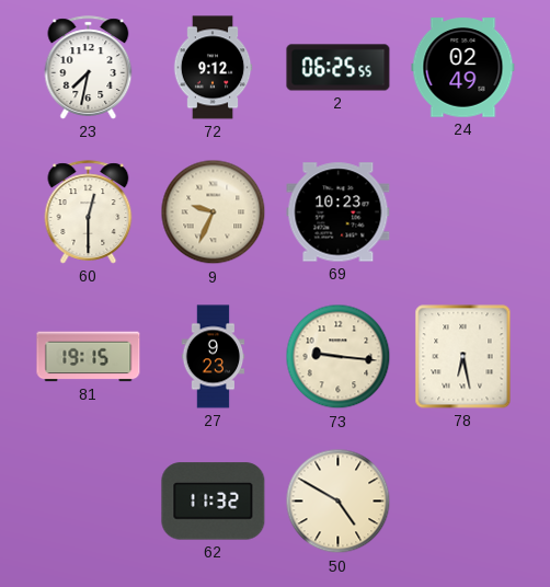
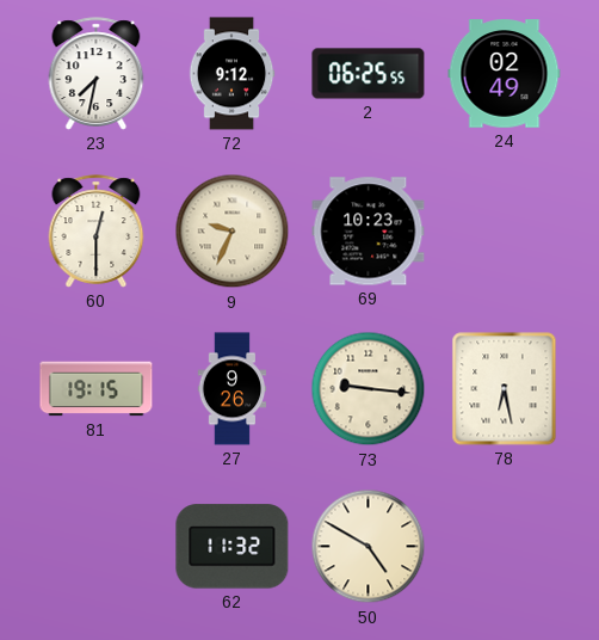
27: 9:23 -> 9:26
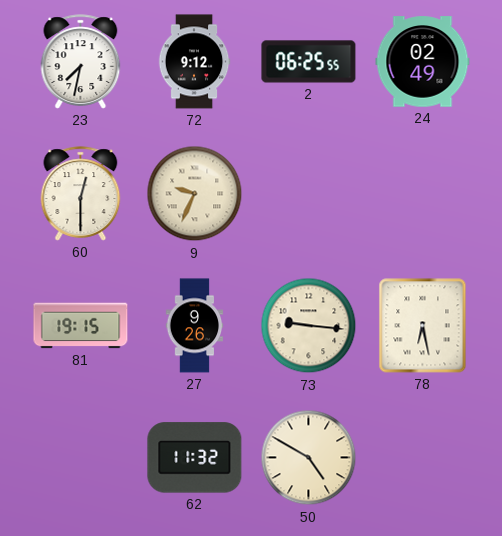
69: 10:23 -> none
